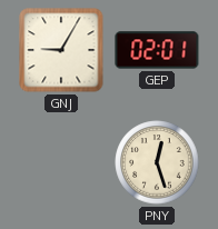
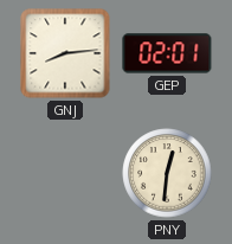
GNJ: 9:05 -> 8:14
PNY: 12:27 -> 12:31
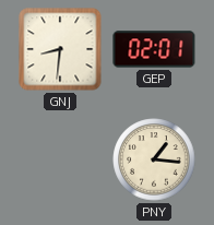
GNJ: 8:14 -> 8:31
PNY: 12:31 -> 1:16
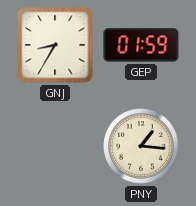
GNJ: 8:31 -> 8:35
GEP: 02:01 -> 01:59
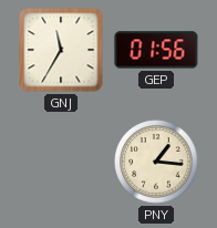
GNJ: 8:35 -> 11:35
GEP: 01:59 -> 01:56
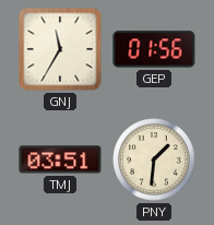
TMJ: none -> 03:51
PNY: 1:16 -> 1:31
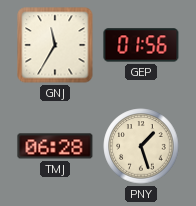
TMJ: 03:51 -> 06:28
PNY: 1:31 -> 1:27
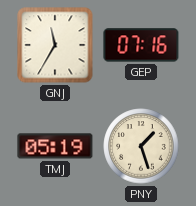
GEP: 01:56 -> 07:16
TMJ: 06:28 -> 05:19
